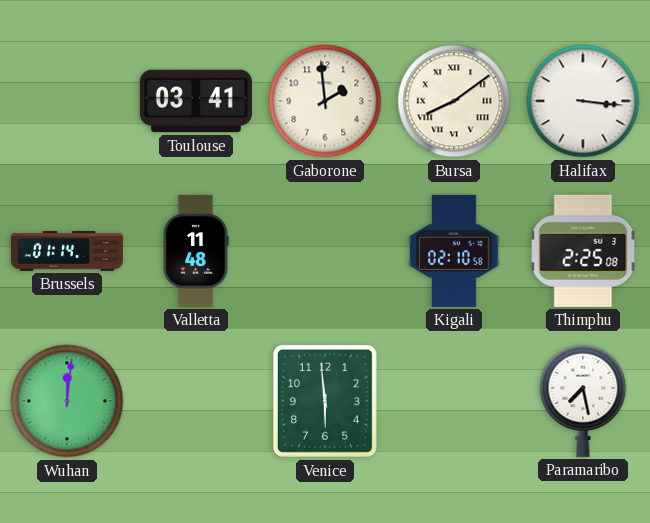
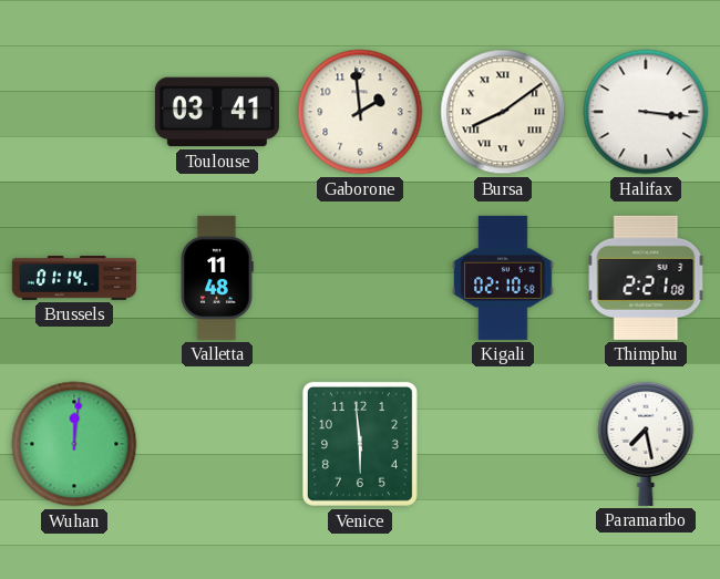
Thimphu: 2:25 -> 2:21
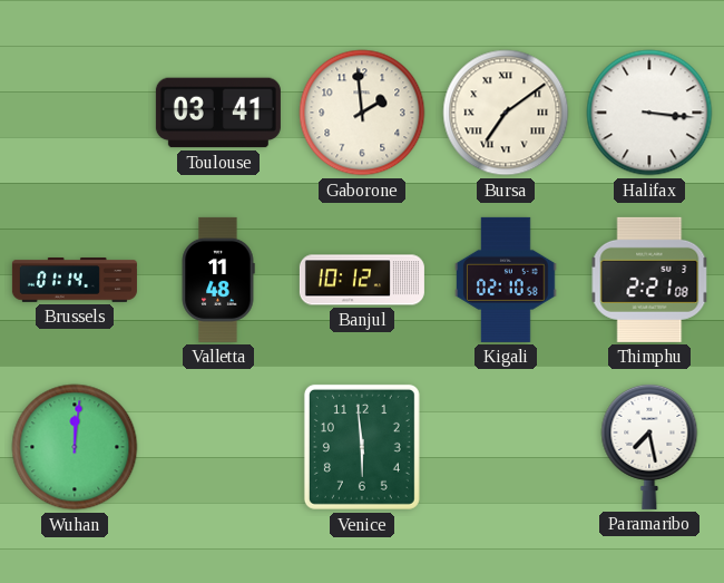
Bursa: 8:09 -> 7:09
Banjul: none -> 10:12
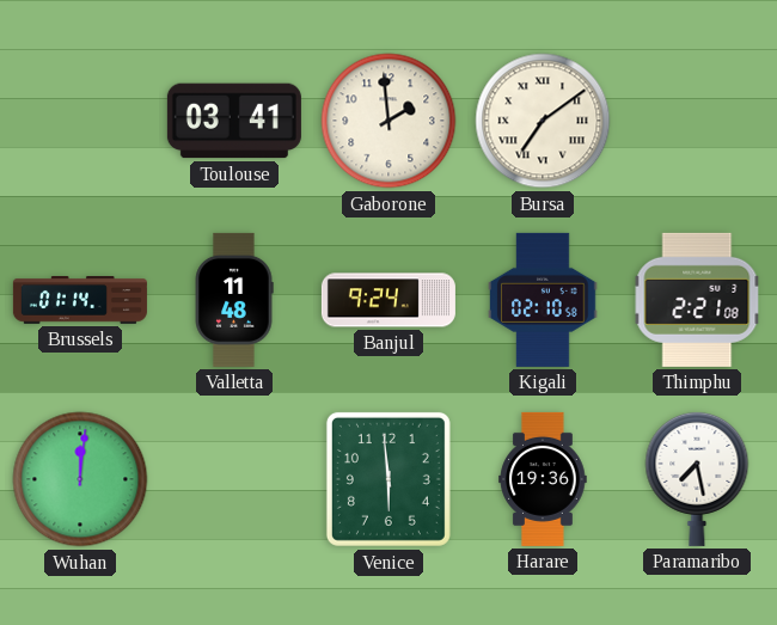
Halifax: 3:16 -> none
Banjul: 10:12 -> 9:24
Harare: none -> 19:36
